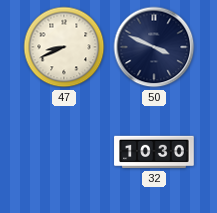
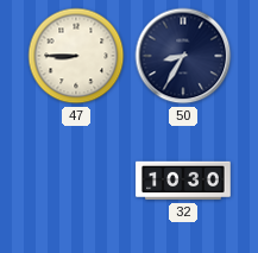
47: 8:41 -> 8:45
50: 3:49 -> 8:35
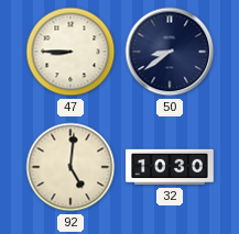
50: 8:35 -> 8:39
92: none -> 5:01
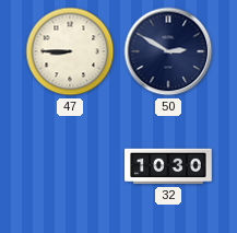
50: 8:39 -> 2:50
92: 5:01 -> none
